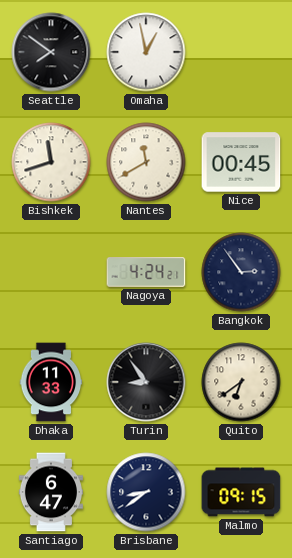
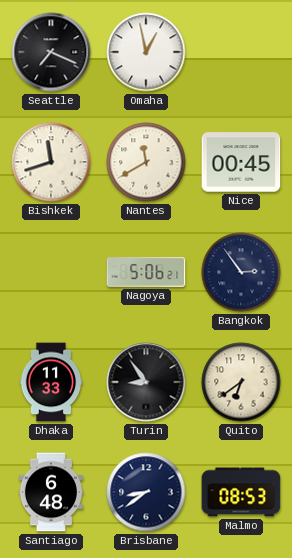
Seattle: 7:51 -> 7:19
Nagoya: 4:24 -> 5:06
Santiago: 6:47 -> 6:48
Malmo: 09:15 -> 08:53
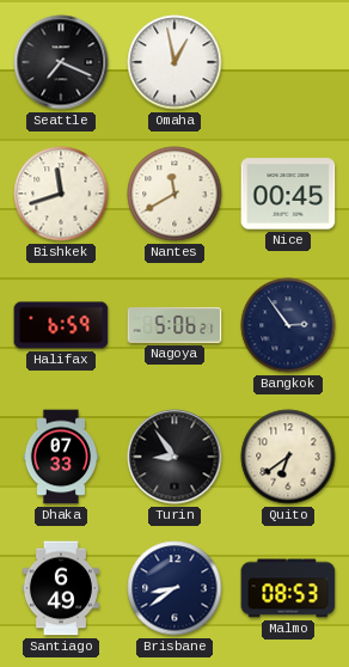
Halifax: none -> 6:59
Dhaka: 11:33 -> 07:33
Santiago: 6:48 -> 6:49
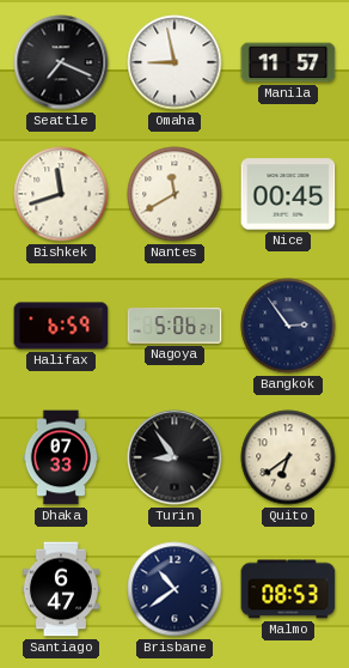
Omaha: 12:58 -> 8:58
Manila: none -> 11:57
Santiago: 6:49 -> 6:47
Brisbane: 8:39 -> 10:39
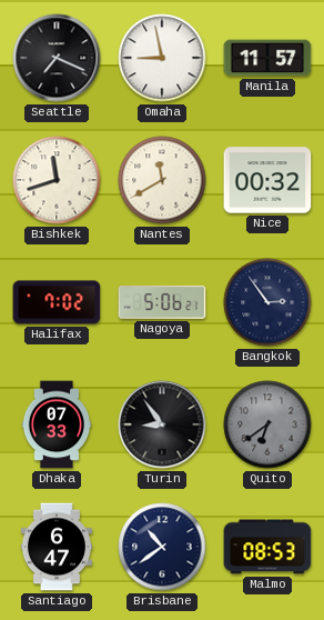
Nice: 00:45 -> 00:32
Halifax: 6:59 -> 7:02
Quito dial: cream -> grey
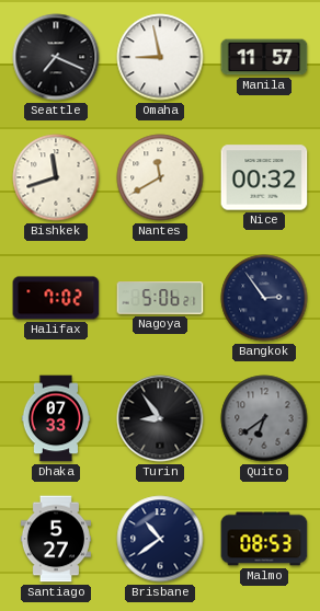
Santiago: 6:47 -> 5:27
